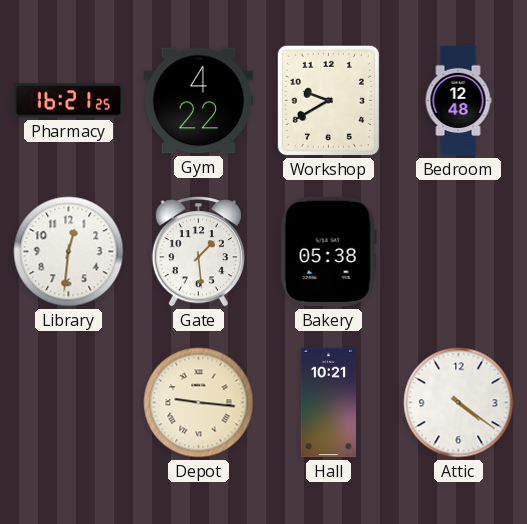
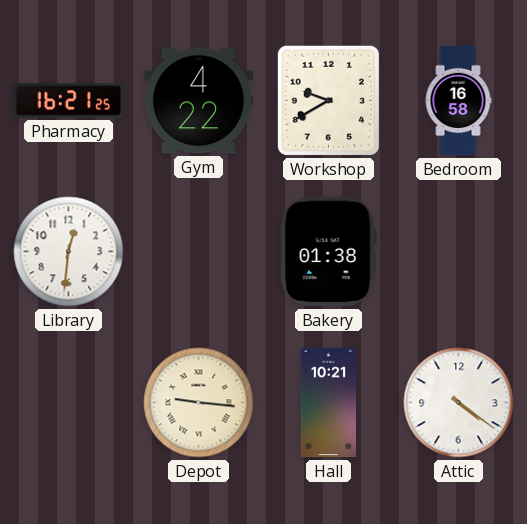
Bedroom: 12:48 -> 16:58
Gate: 1:29 -> none
Bakery: 05:38 -> 01:38
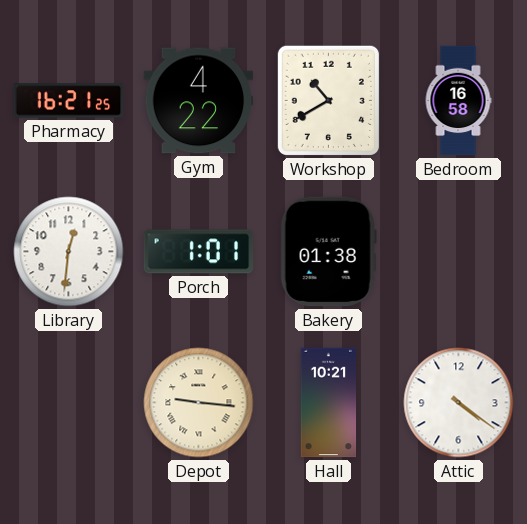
Workshop: 9:40 -> 10:40
Porch: none -> 1:01
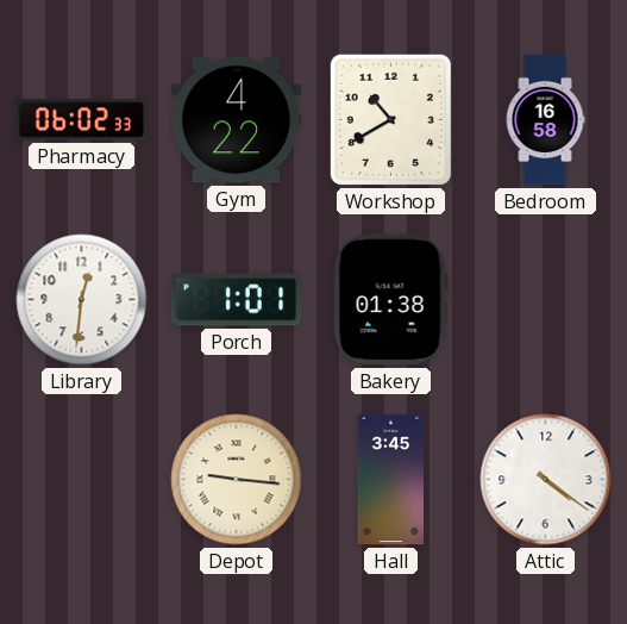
Pharmacy: 16:21 -> 06:02
Hall: 10:21 -> 3:45
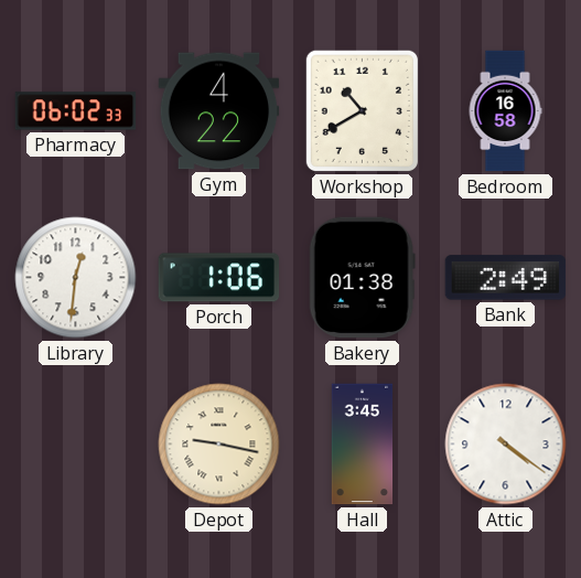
Porch: 1:01 -> 1:06
Bank: none -> 2:49
Depot: 9:16 -> 9:17
